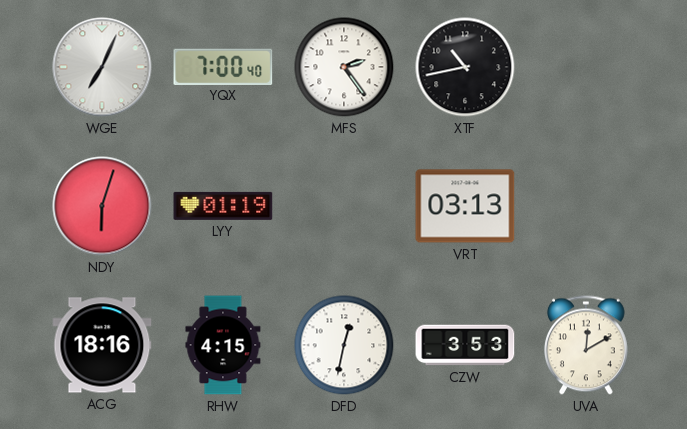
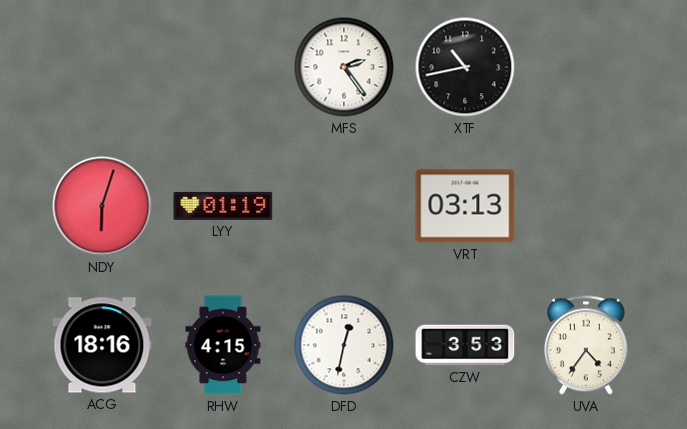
WGE: 7:04 -> none
YQX: 7:00 -> none
UVA: 12:10 -> 4:36
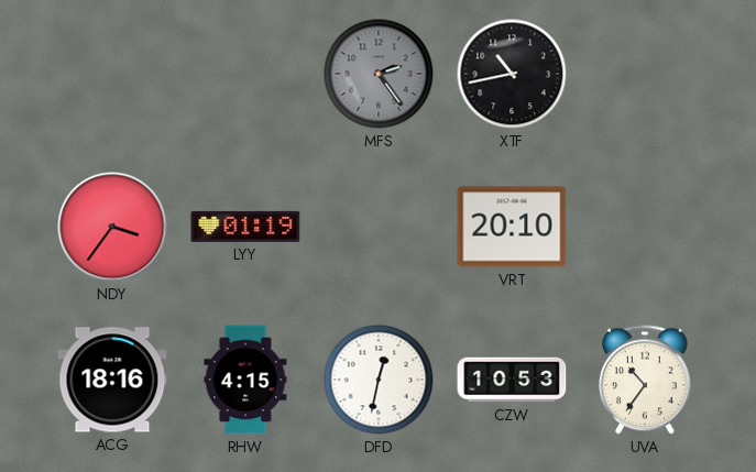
MFS dial: white -> grey
NDY: 6:03 -> 3:36
VRT: 03:13 -> 20:10
CZW: 3:53 -> 10:53
UVA: 4:36 -> 10:36
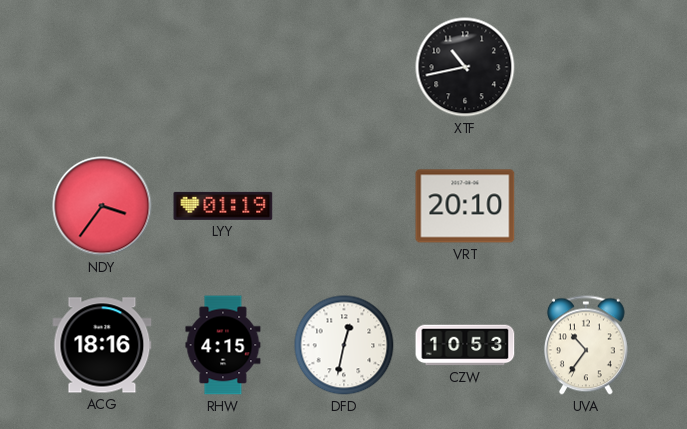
MFS: 2:24 -> none
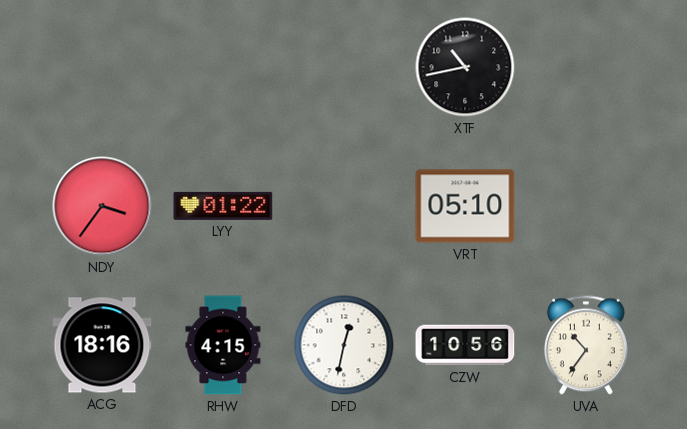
LYY: 01:19 -> 01:22
VRT: 20:10 -> 05:10
CZW: 10:53 -> 10:56
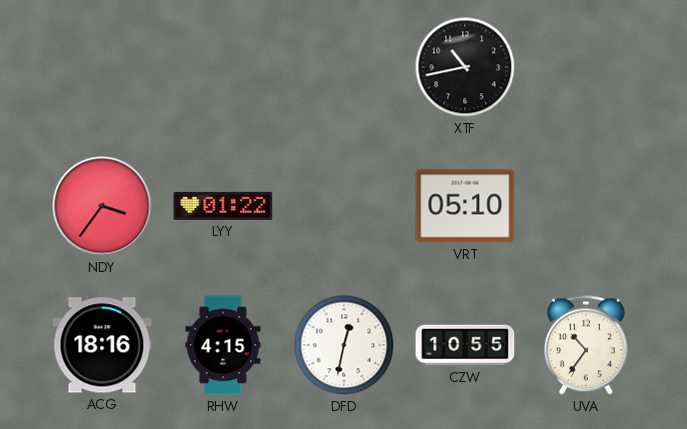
CZW: 10:56 -> 10:55
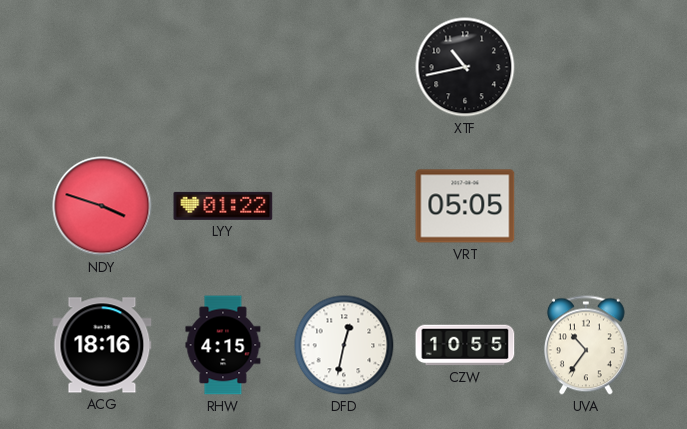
NDY: 3:36 -> 3:48
VRT: 05:10 -> 05:05
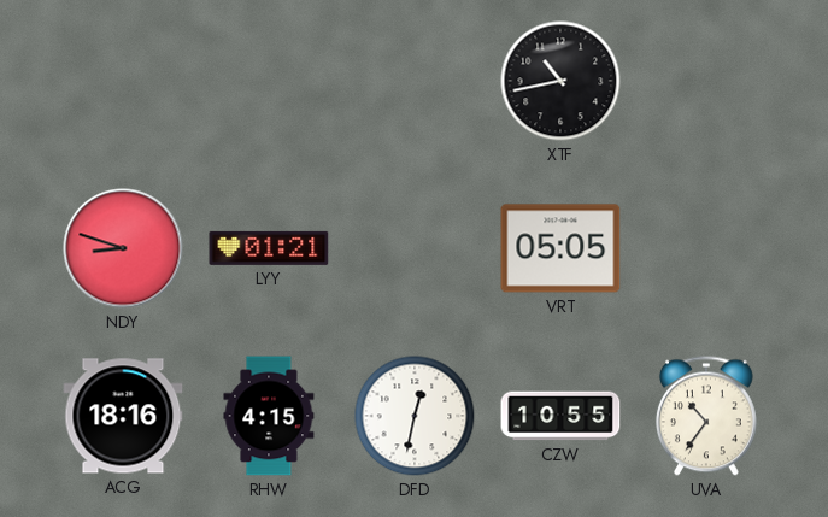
NDY: 3:48 -> 8:48
LYY: 01:22 -> 01:21
